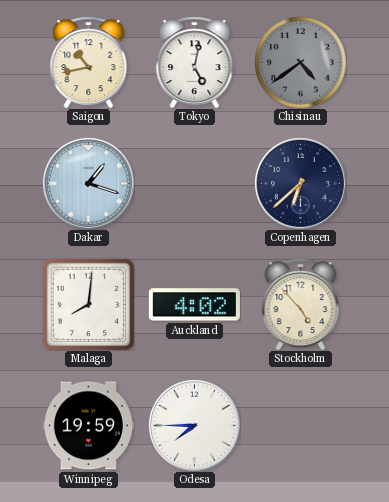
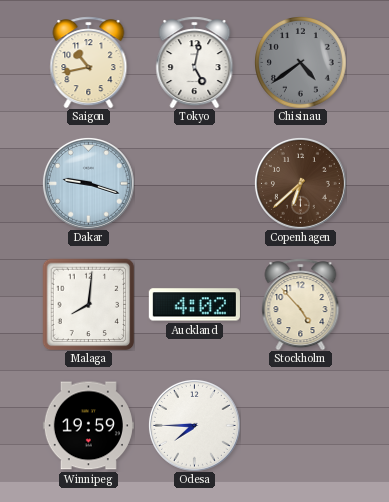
Dakar: 1:18 -> 9:18
Copenhagen dial: navy -> brown
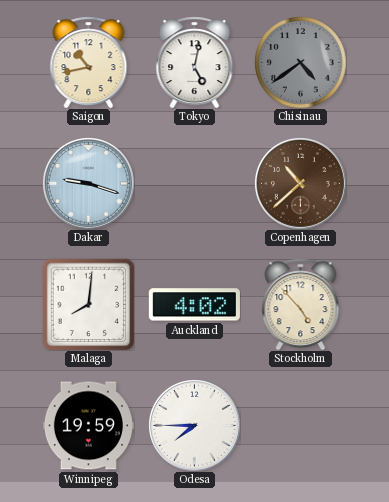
Copenhagen: 6:38 -> 10:38
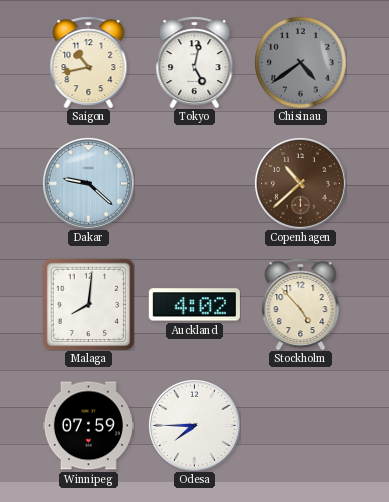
Dakar: 9:18 -> 9:22
Winnipeg: 19:59 -> 07:59
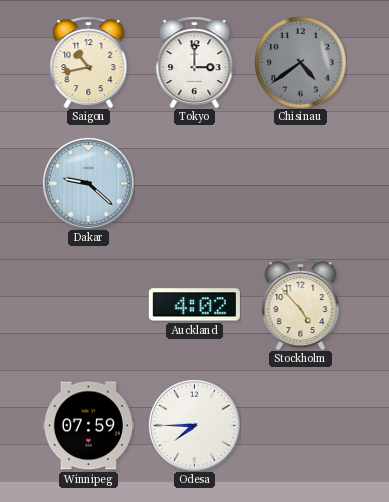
Tokyo: 5:02 -> 3:00
Copenhagen: 10:38 -> none
Malaga: 8:01 -> none
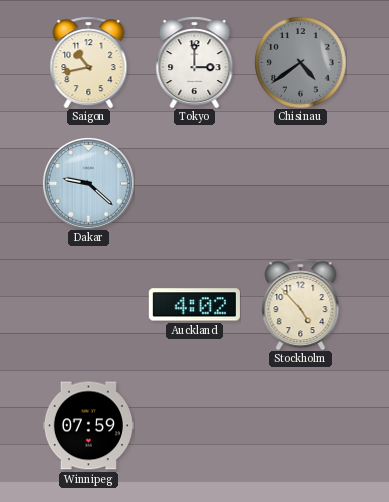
Odesa: 7:45 -> none
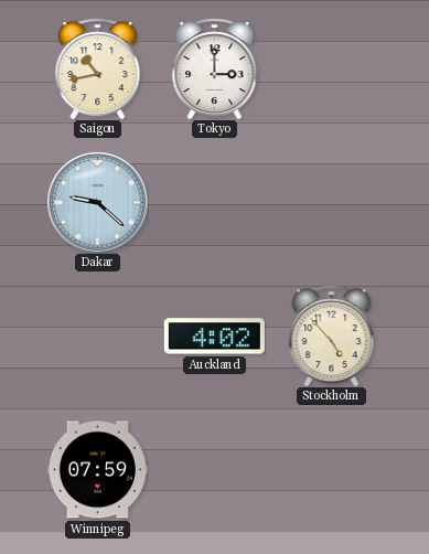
Chisinau: 4:39 -> none
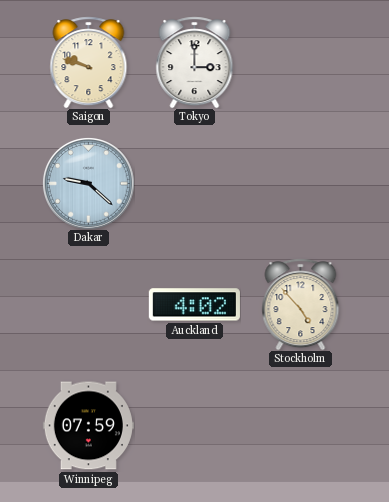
Saigon: 10:43 -> 9:48
